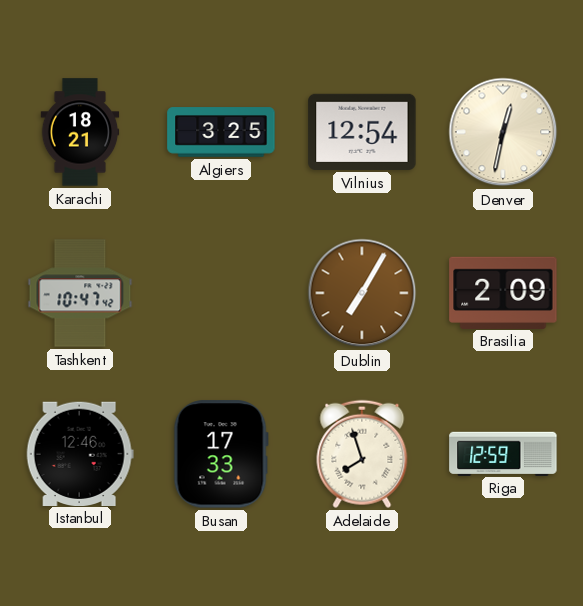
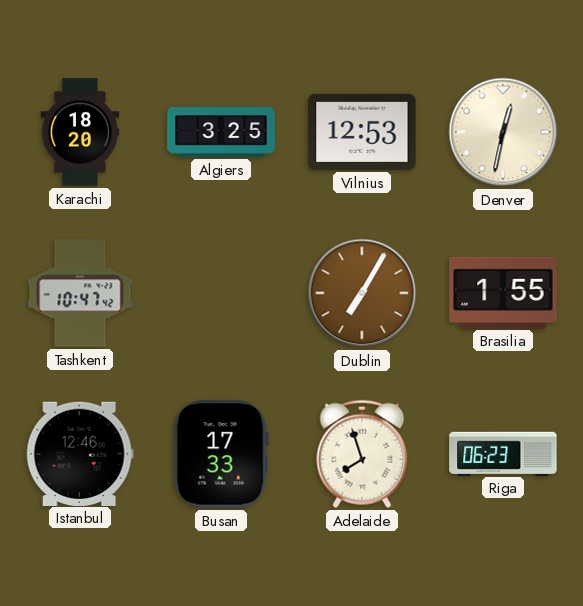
Karachi: 18:21 -> 18:20
Vilnius: 12:54 -> 12:53
Brasilia: 2:09 -> 1:55
Riga: 12:59 -> 06:23
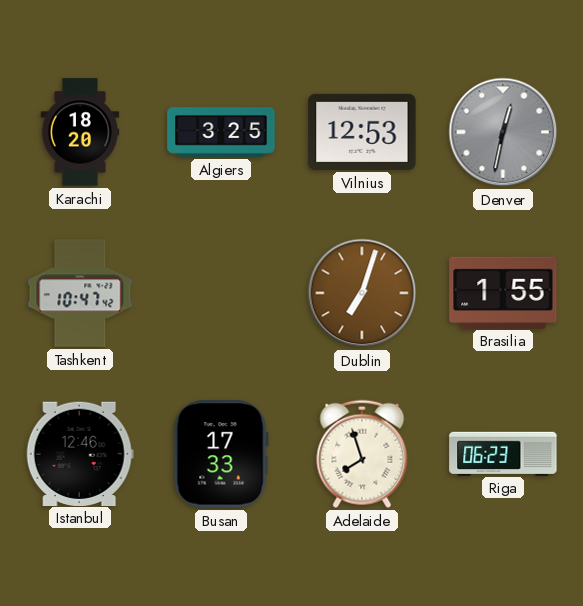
Denver dial: cream -> grey
Dublin: 7:05 -> 7:03
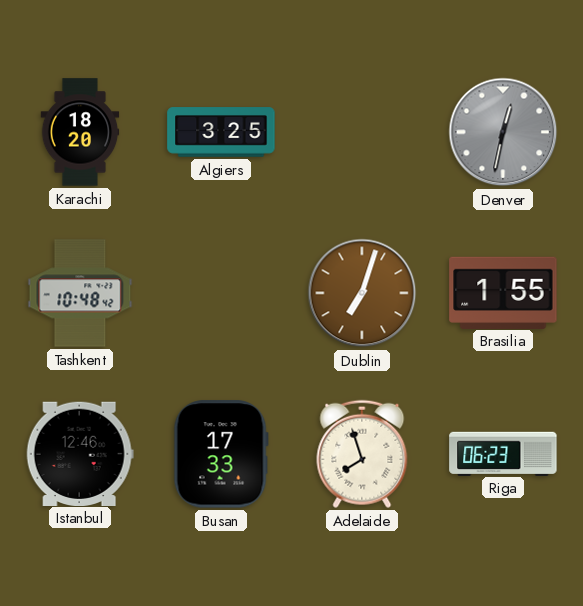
Vilnius: 12:53 -> none
Tashkent: 10:47 -> 10:48
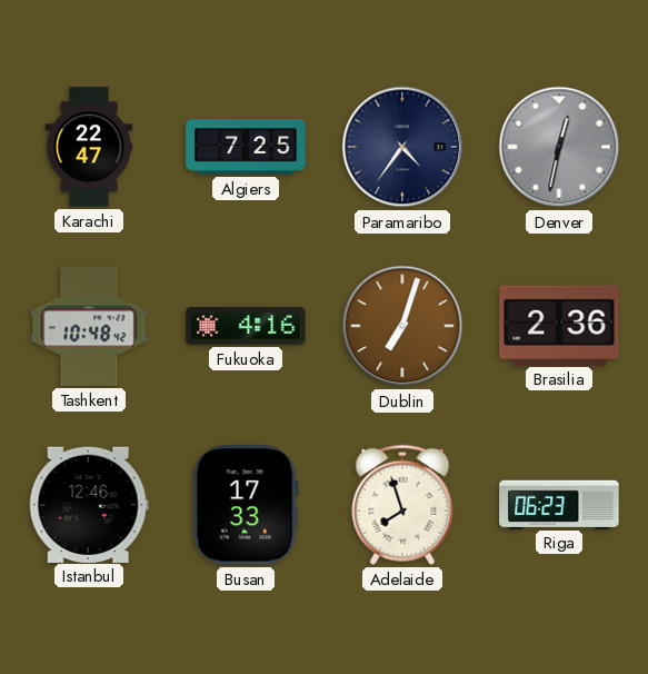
Karachi: 18:20 -> 22:47
Algiers: 3:25 -> 7:25
Paramaribo: none -> 4:36
Fukuoka: none -> 4:16
Brasilia: 1:55 -> 2:36
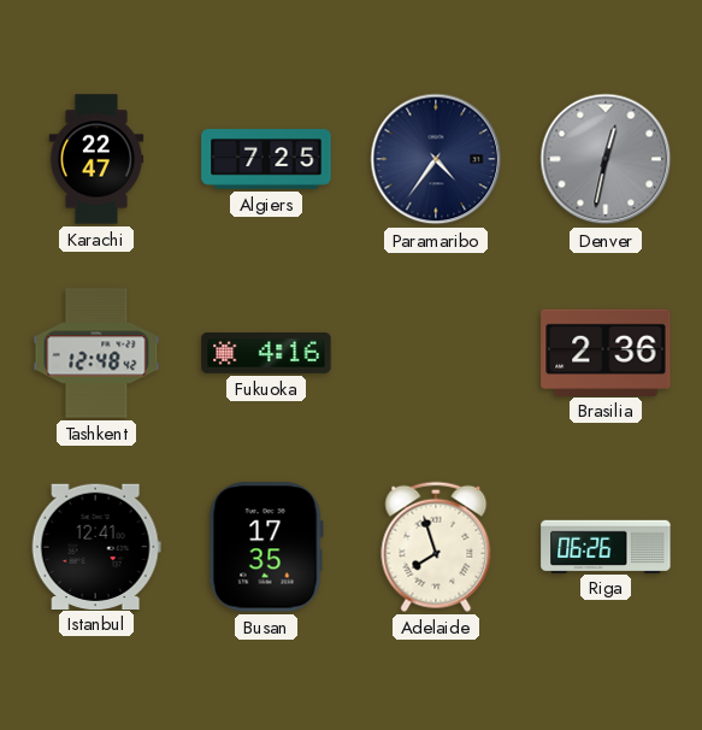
Tashkent: 10:48 -> 12:48
Dublin: 7:03 -> none
Istanbul: 12:46 -> 12:41
Busan: 17:33 -> 17:35
Riga: 06:23 -> 06:26
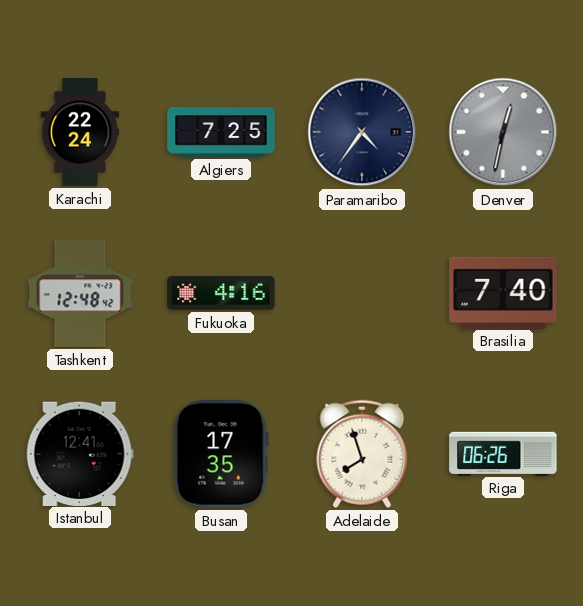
Karachi: 22:47 -> 22:24
Brasilia: 2:36 -> 7:40
